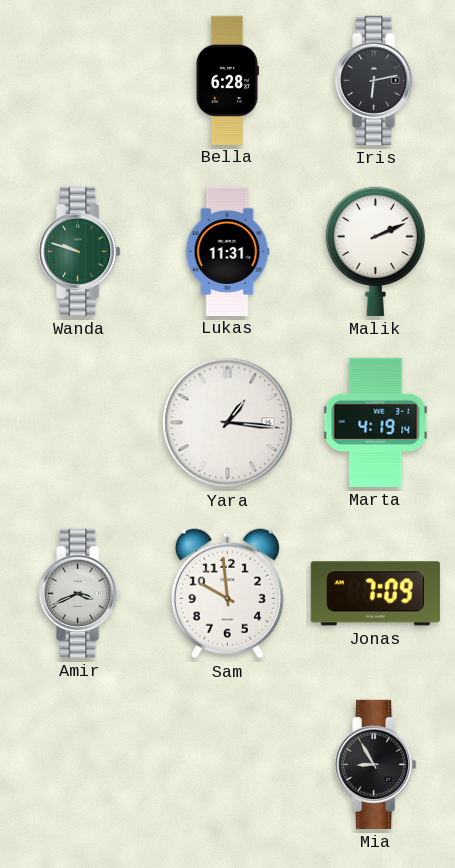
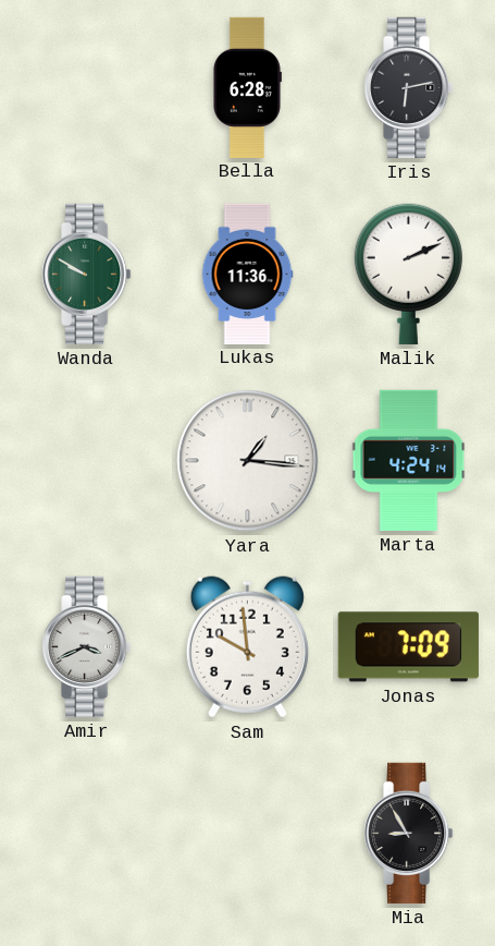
Wanda: 9:48 -> 9:50
Lukas: 11:31 -> 11:36
Marta: 4:19 -> 4:24
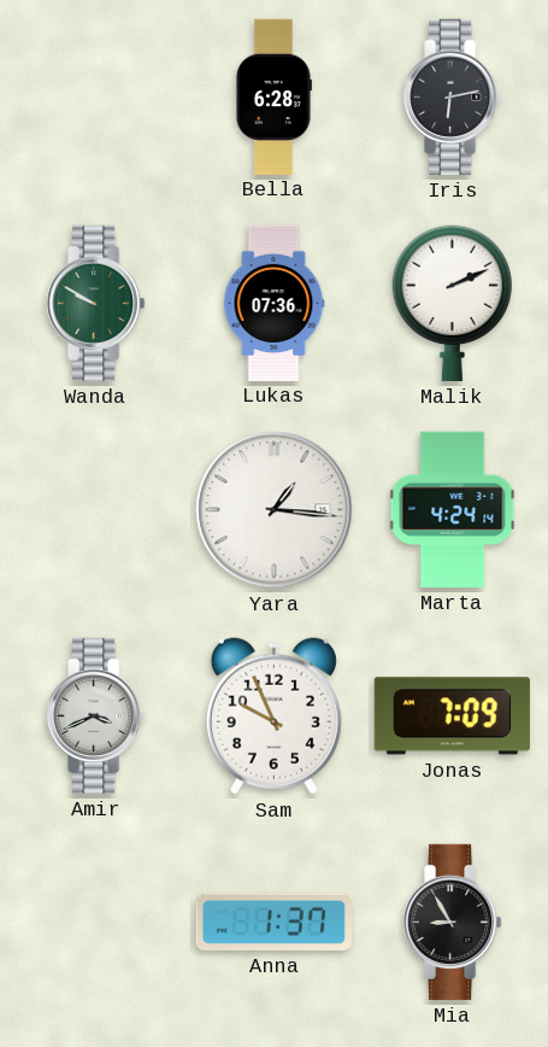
Lukas: 11:36 -> 07:36
Sam: 9:59 -> 9:56
Anna: none -> 1:37
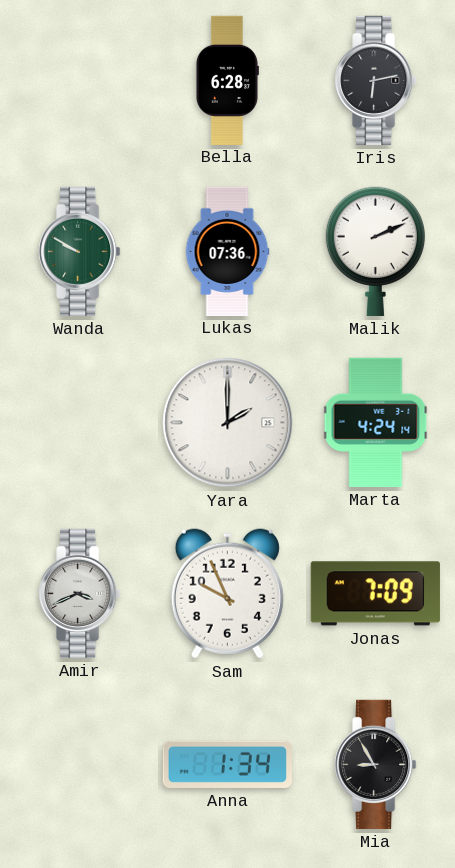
Yara: 1:16 -> 2:00
Anna: 1:37 -> 1:34
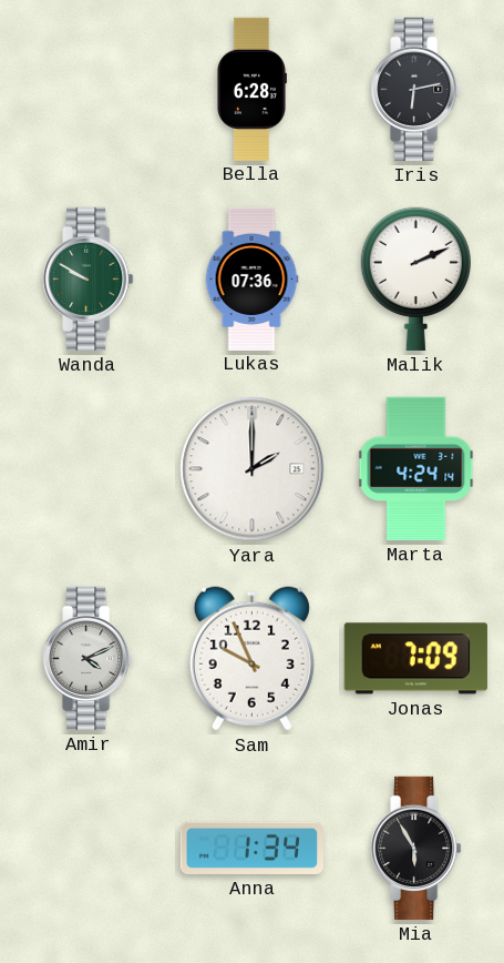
Amir: 3:41 -> 4:11
Mia: 8:55 -> 5:55
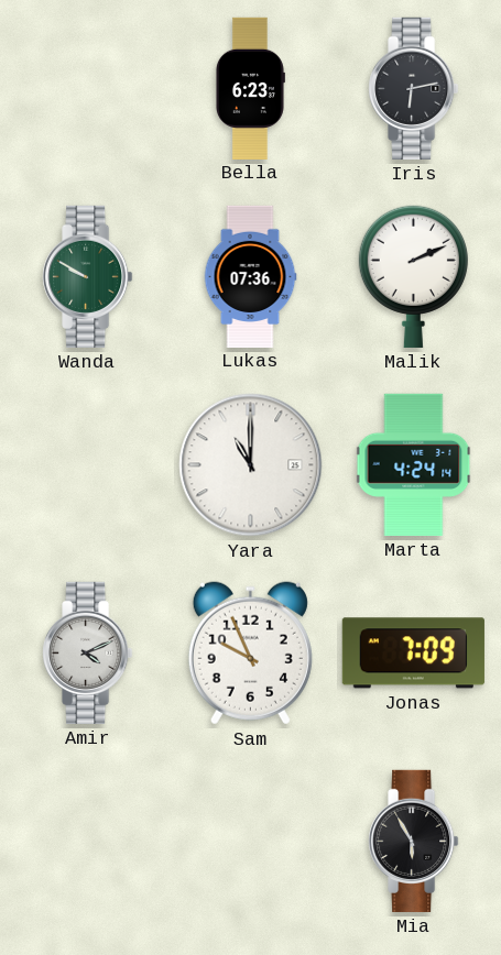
Bella: 6:28 -> 6:23
Yara: 2:00 -> 11:00
Anna: 1:34 -> none
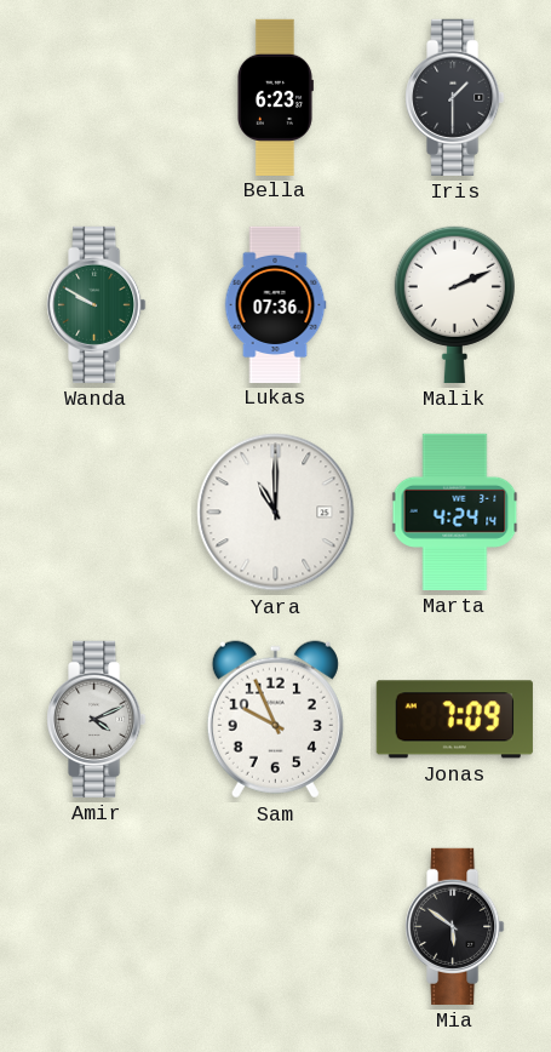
Iris: 6:13 -> 1:30
Mia: 5:55 -> 5:51
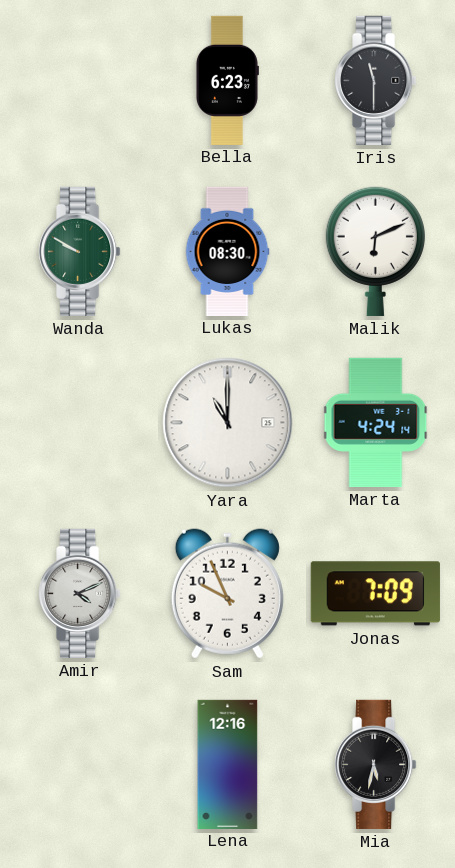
Iris: 1:30 -> 11:30
Lukas: 07:36 -> 08:30
Malik: 2:11 -> 6:11
Lena: none -> 12:16
Mia: 5:51 -> 5:32
